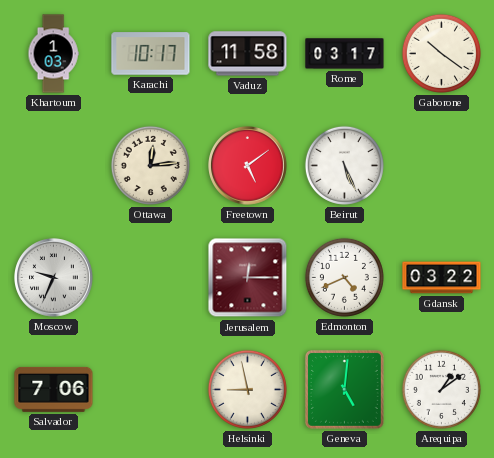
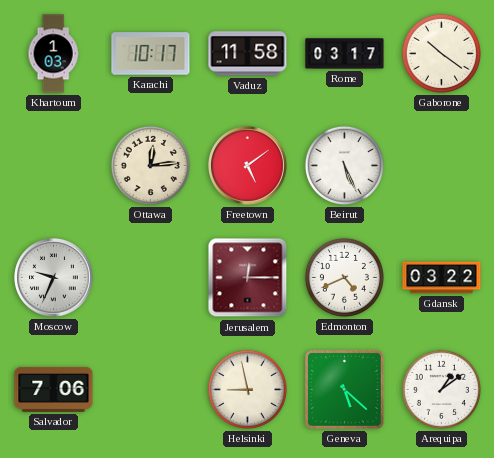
Geneva: 5:01 -> 5:22
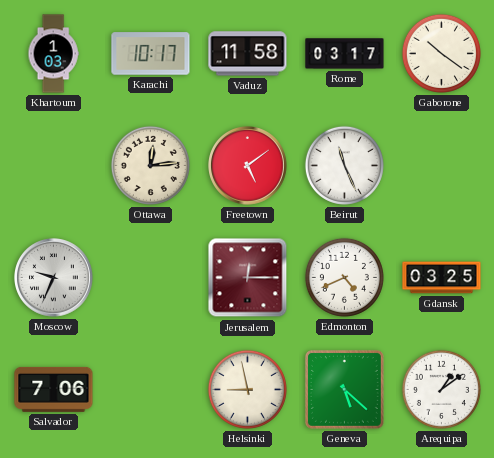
Beirut: 5:26 -> 11:26
Gdansk: 03:22 -> 03:25
